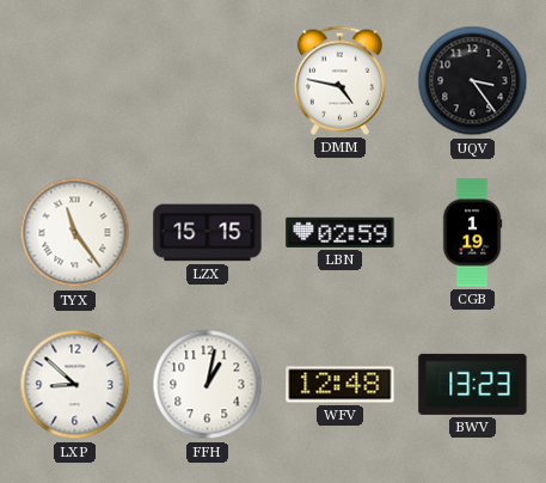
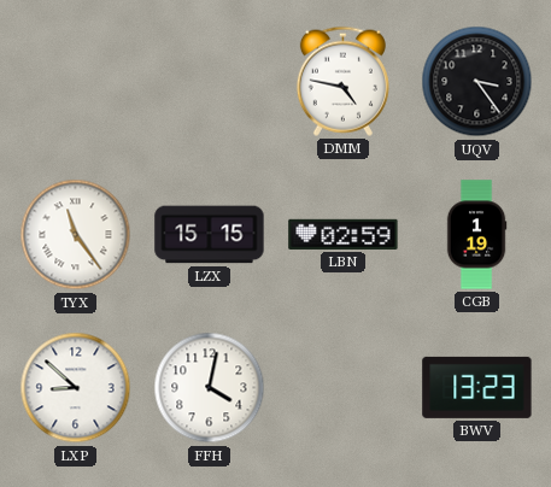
FFH: 1:02 -> 4:02
WFV: 12:48 -> none
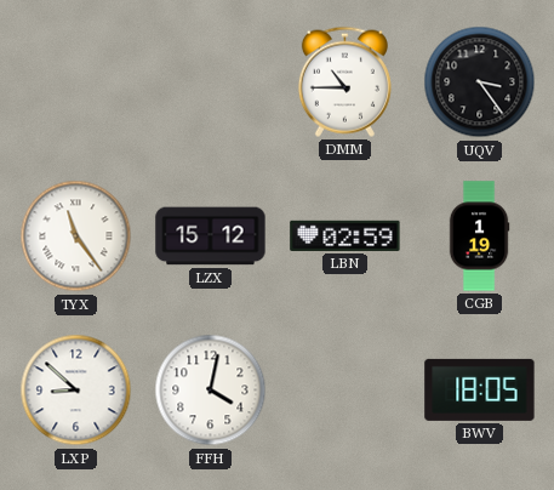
DMM: 4:47 -> 10:45
LZX: 15:15 -> 15:12
BWV: 13:23 -> 18:05
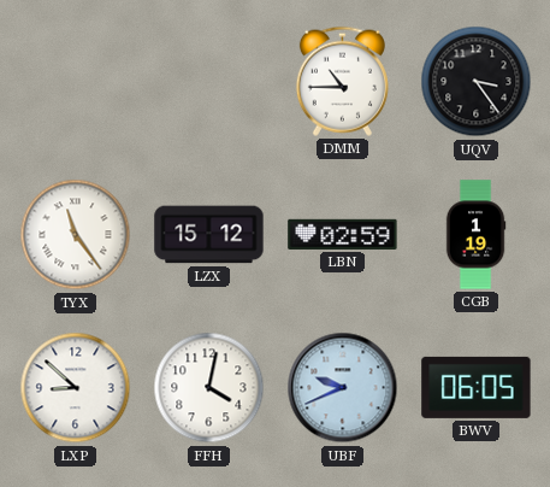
UBF: none -> 9:41
BWV: 18:05 -> 06:05
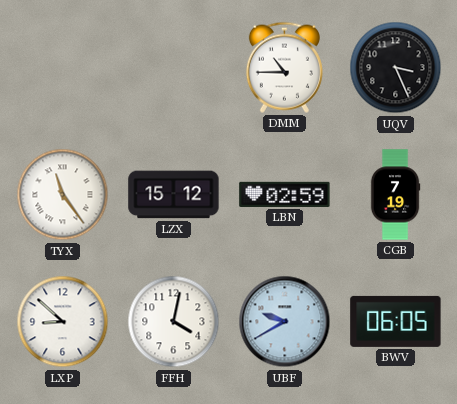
UQV: 3:24 -> 3:26
CGB: 1:19 -> 7:19
UBF: 9:41 -> 9:40
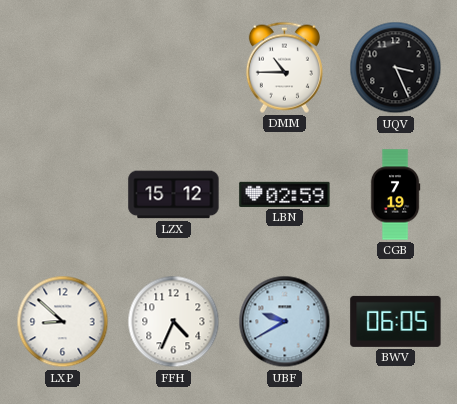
TYX: 11:24 -> none
FFH: 4:02 -> 4:34
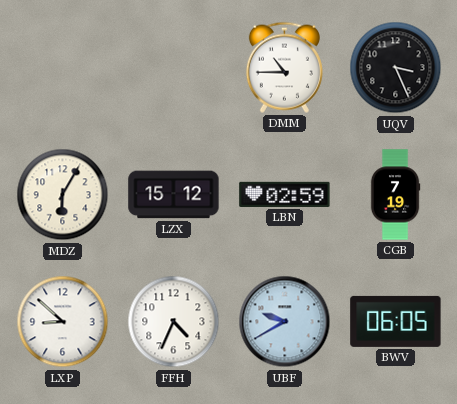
MDZ: none -> 6:05
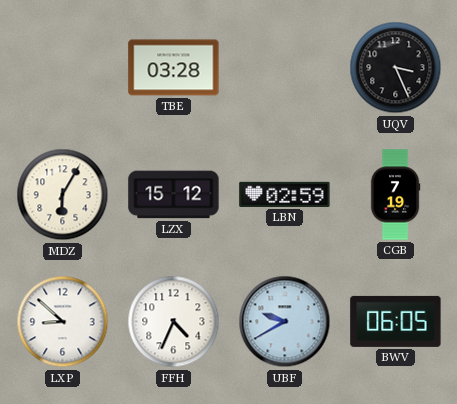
TBE: none -> 03:28
DMM: 10:45 -> none
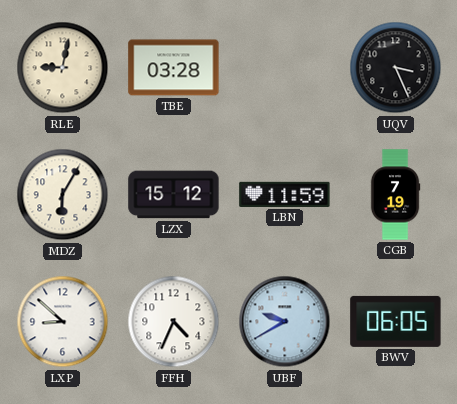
RLE: none -> 9:02
LBN: 02:59 -> 11:59
